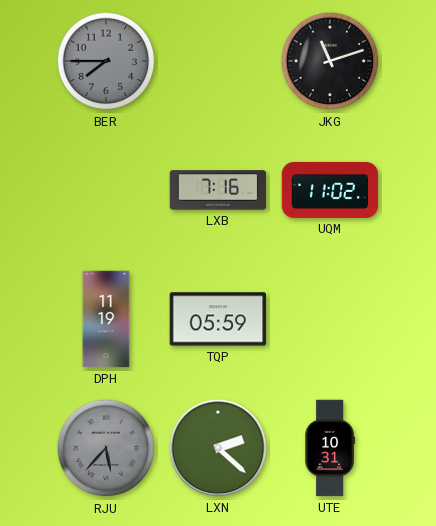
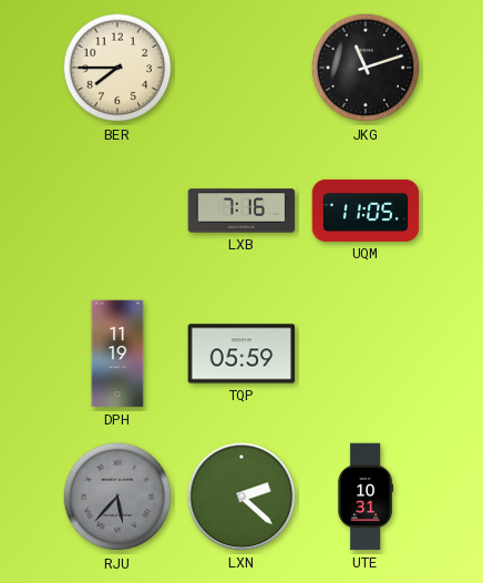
BER dial: grey -> cream
UQM: 11:02 -> 11:05
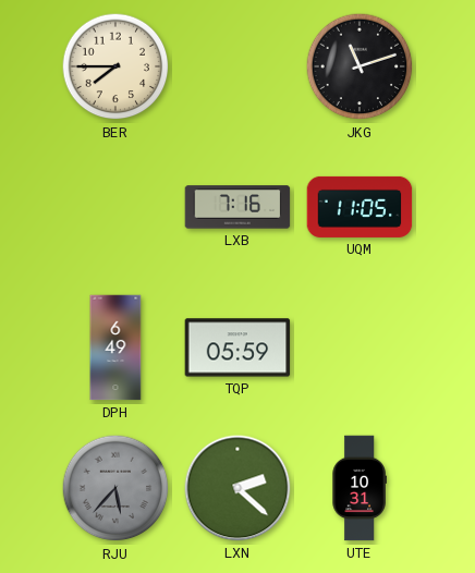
DPH: 11:19 -> 6:49
